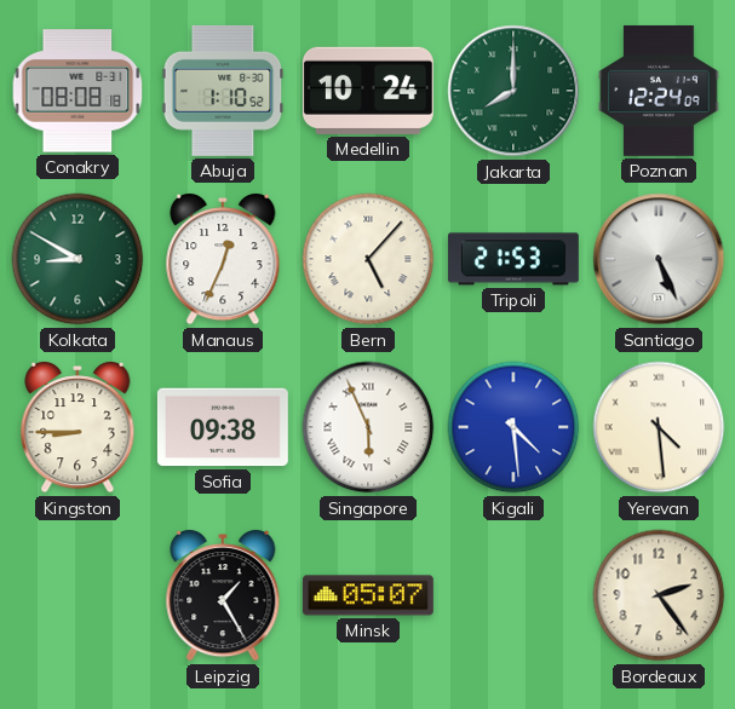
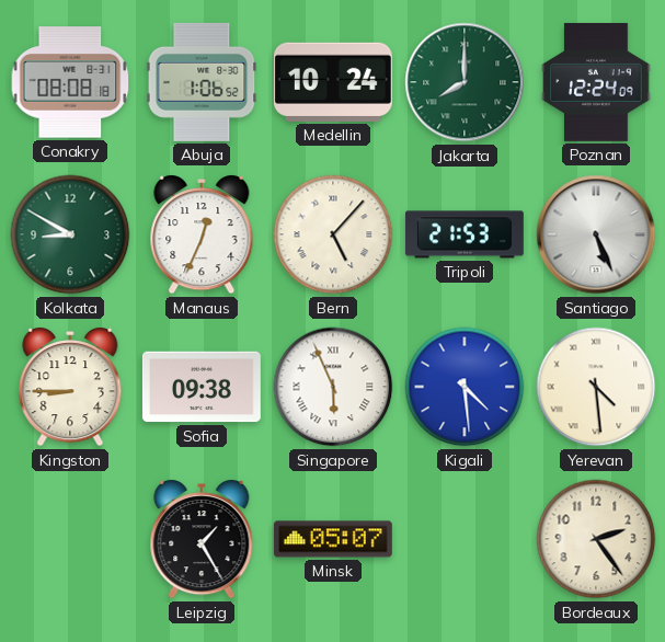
Abuja: 1:10 -> 1:06
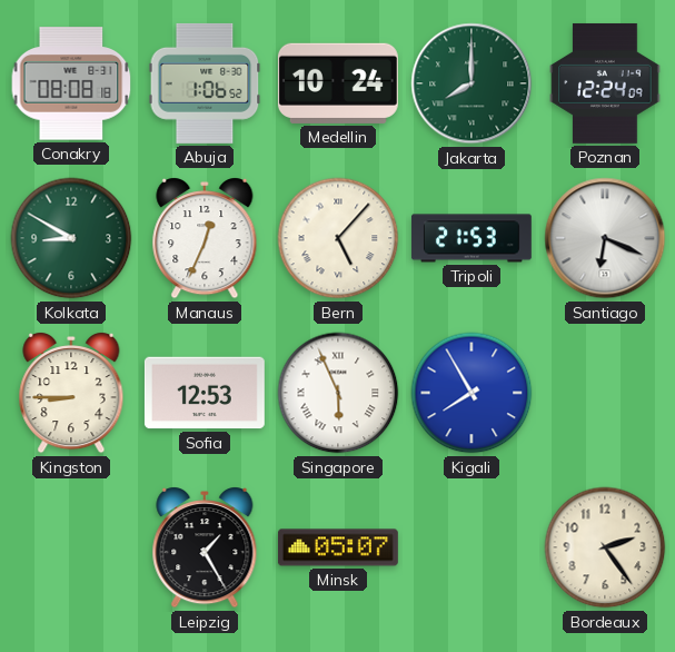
Santiago: 5:26 -> 6:19
Sofia: 09:38 -> 12:53
Kigali: 4:29 -> 7:55
Yerevan: 4:29 -> none
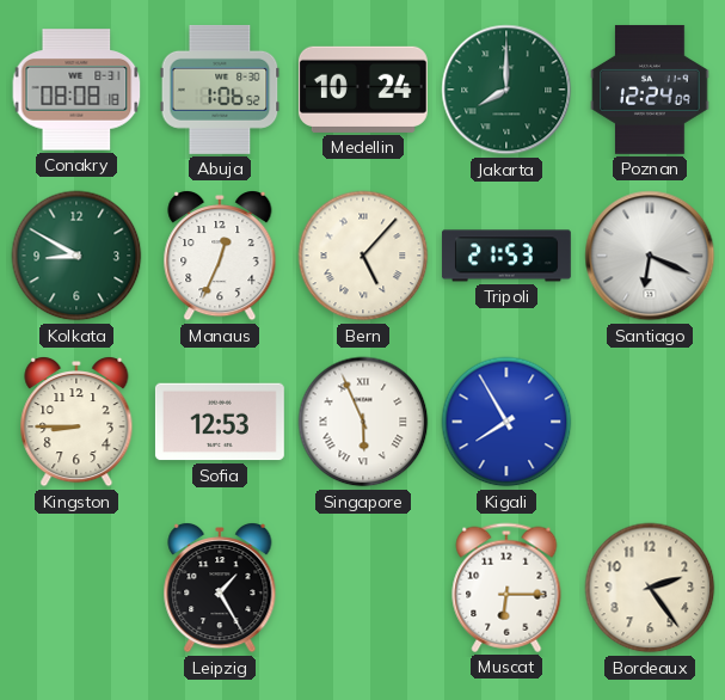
Minsk: 05:07 -> none
Muscat: none -> 6:15
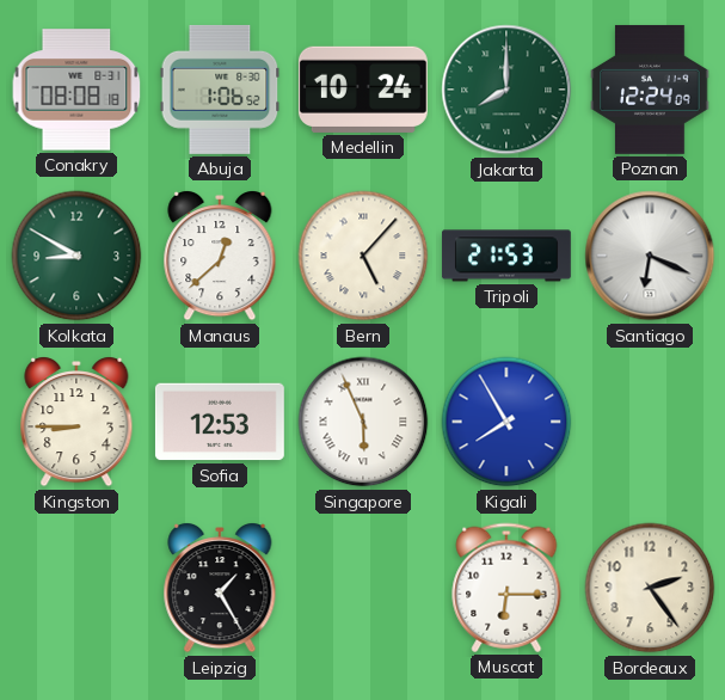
Manaus: 12:34 -> 12:38
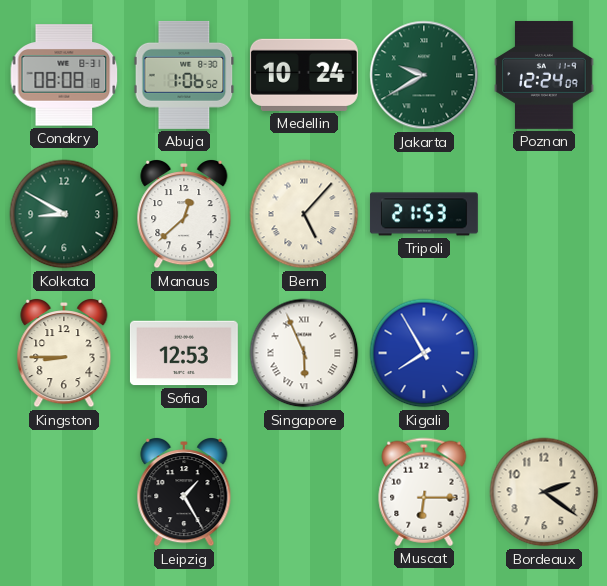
Jakarta: 8:00 -> 9:40
Santiago: 6:19 -> none
Bordeaux: 2:24 -> 2:21
